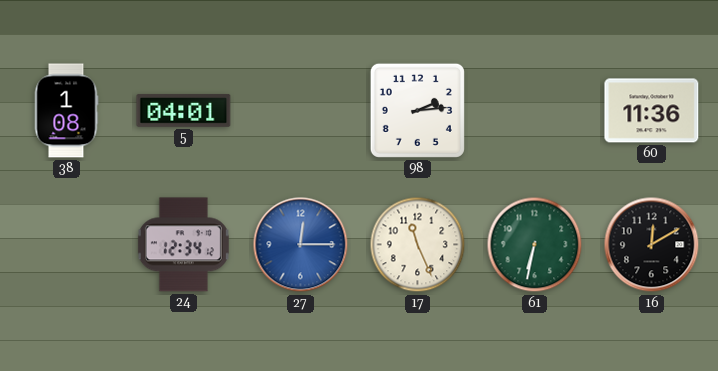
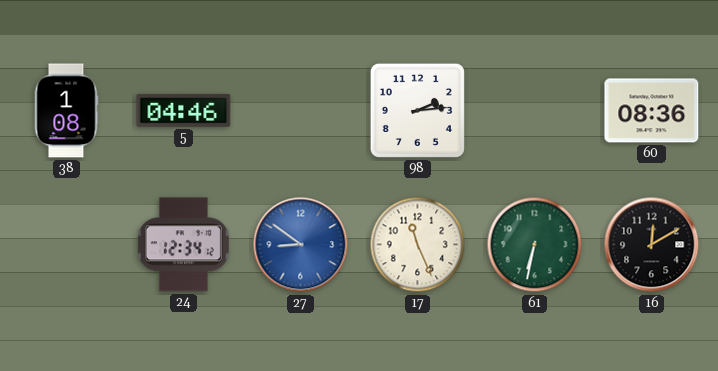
5: 04:01 -> 04:46
60: 11:36 -> 08:36
27: 12:15 -> 8:51
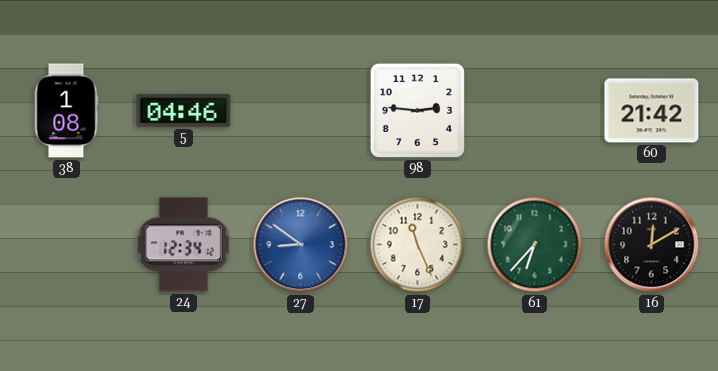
98: 2:14 -> 2:46
60: 08:36 -> 21:42
61: 6:32 -> 6:37
